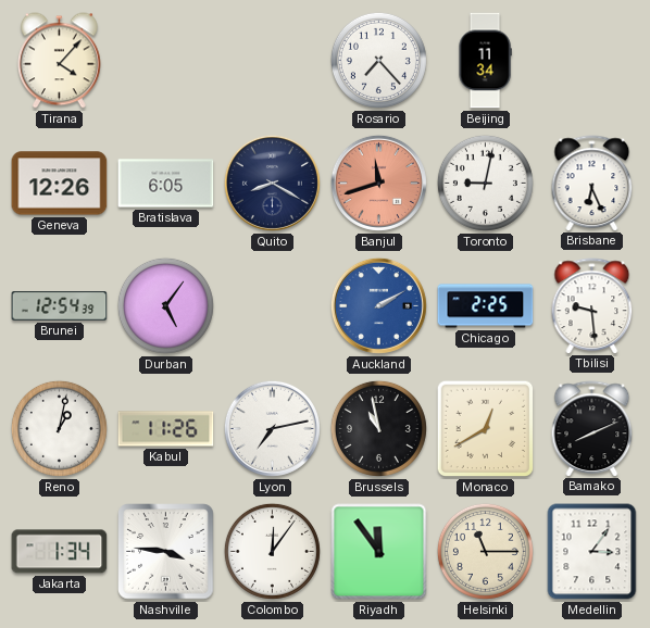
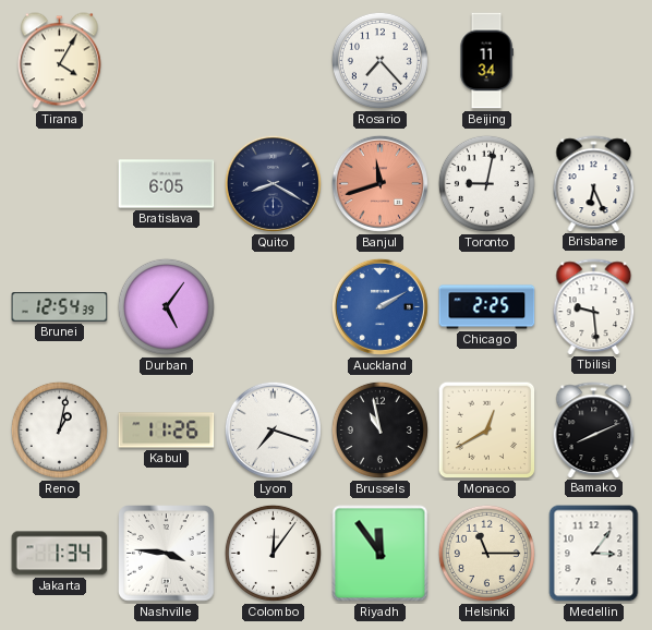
Tirana: 4:07 -> 4:05
Geneva: 12:26 -> none
Lyon: 7:13 -> 7:18
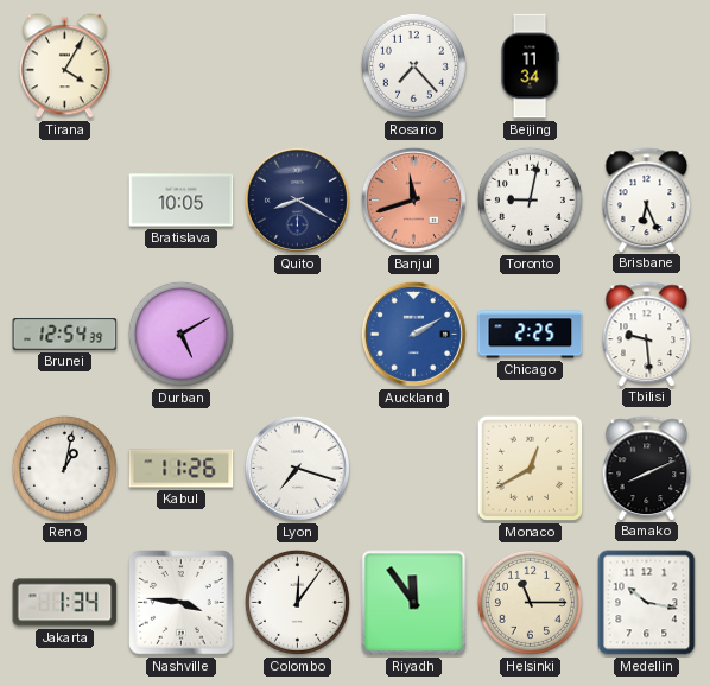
Bratislava: 6:05 -> 10:05
Durban: 5:06 -> 5:10
Brussels: 10:58 -> none
Medellin: 3:06 -> 10:17
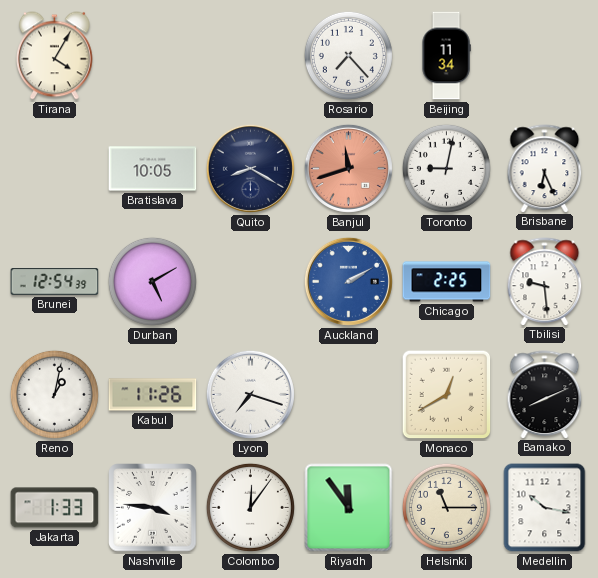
Jakarta: 1:34 -> 1:33
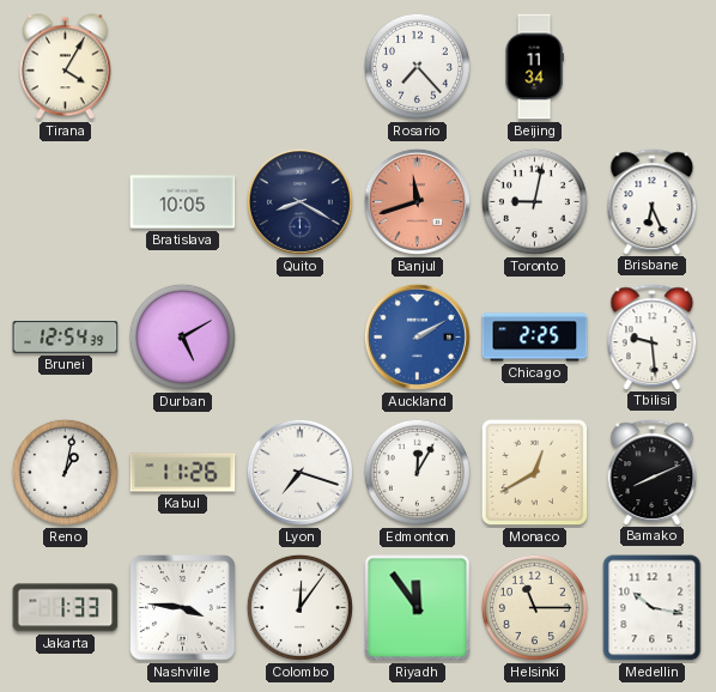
Edmonton: none -> 12:05
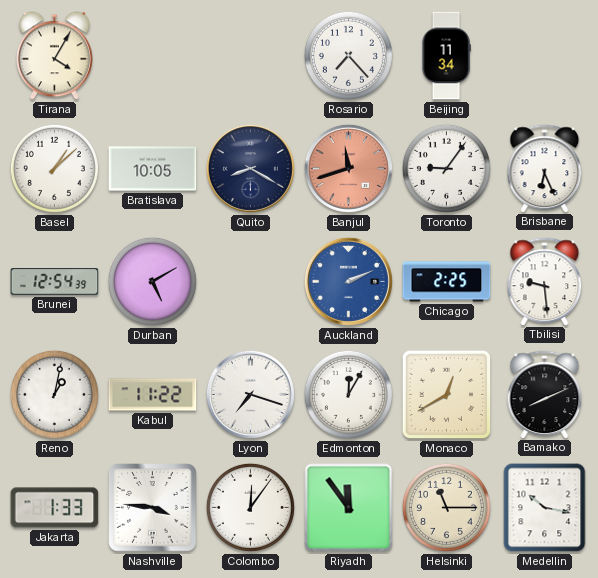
Basel: none -> 1:08
Toronto: 9:02 -> 9:06
Auckland: 2:10 -> 2:11
Kabul: 11:26 -> 11:22
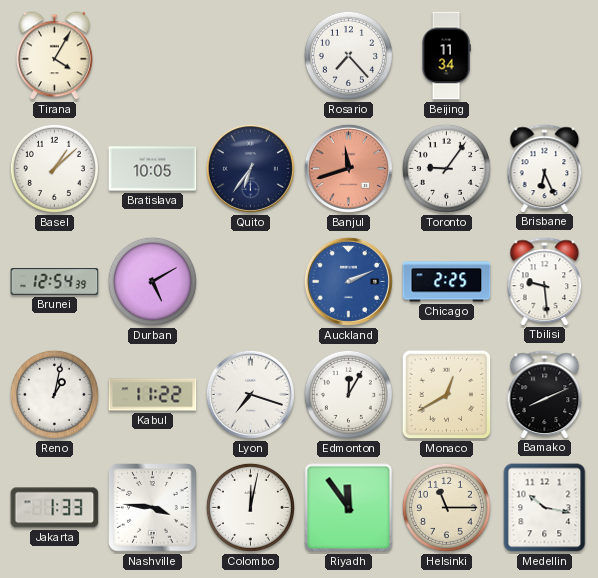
Quito: 8:20 -> 6:36
Colombo: 12:06 -> 12:02
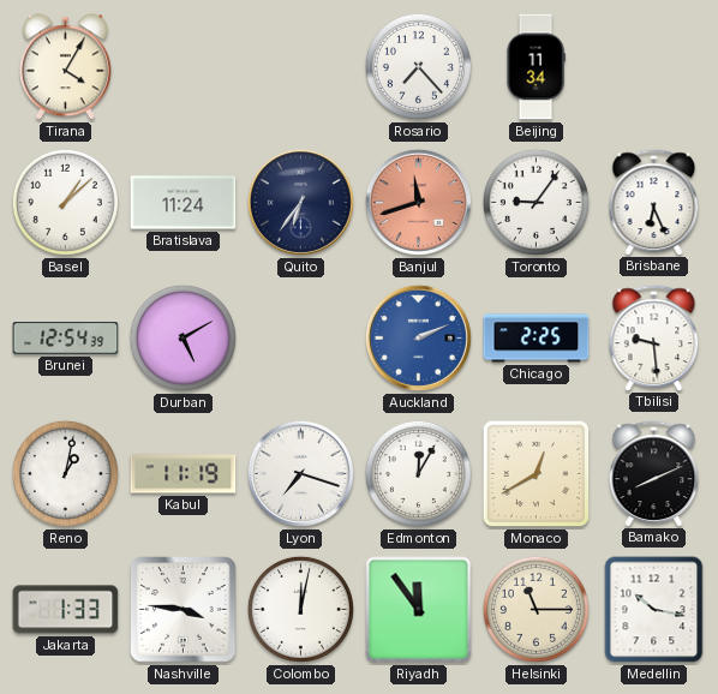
Bratislava: 10:05 -> 11:24
Kabul: 11:22 -> 11:19
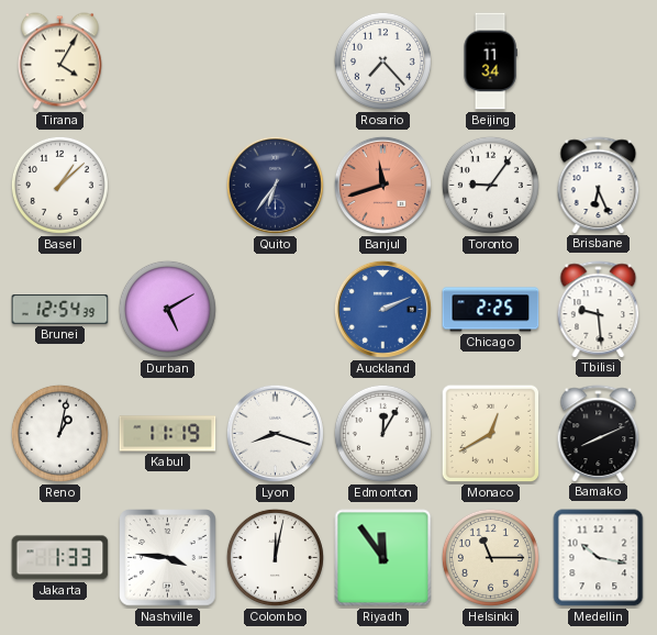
Bratislava: 11:24 -> none
Lyon: 7:18 -> 8:18
